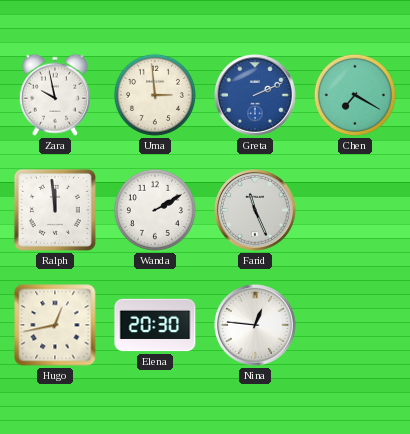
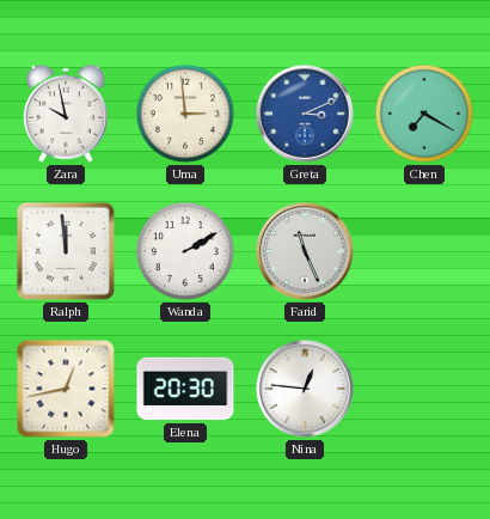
Greta: 2:11 -> 3:11
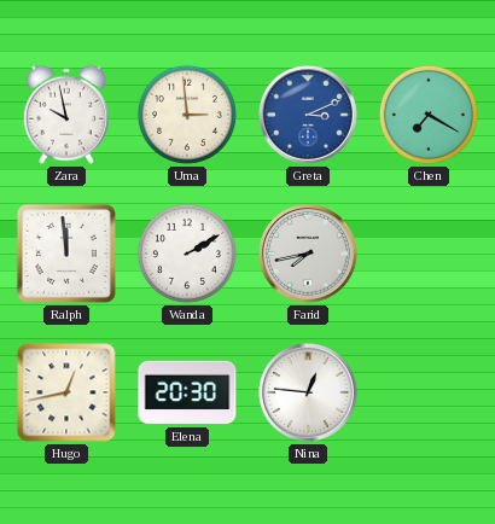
Farid: 11:26 -> 7:43
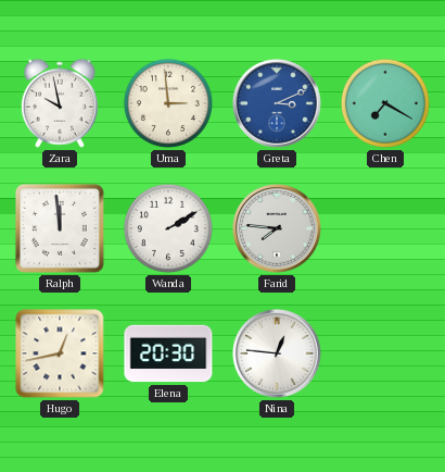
Farid: 7:43 -> 7:46
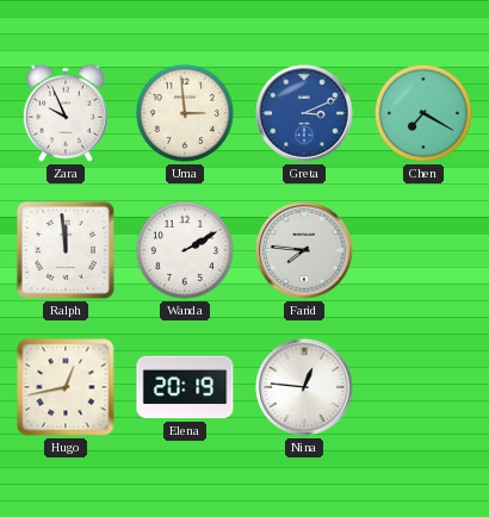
Zara: 9:58 -> 9:56
Elena: 20:30 -> 20:19
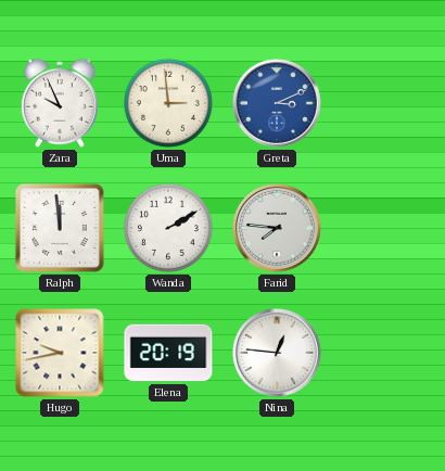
Chen: 7:20 -> none
Hugo: 12:43 -> 9:43
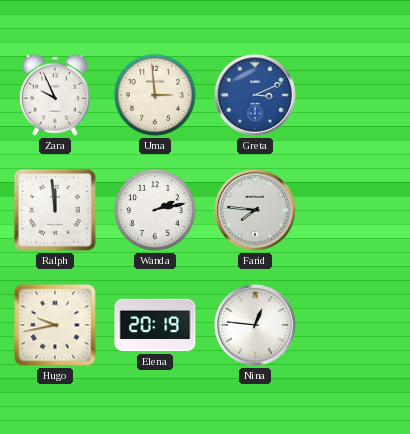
Wanda: 2:10 -> 2:13
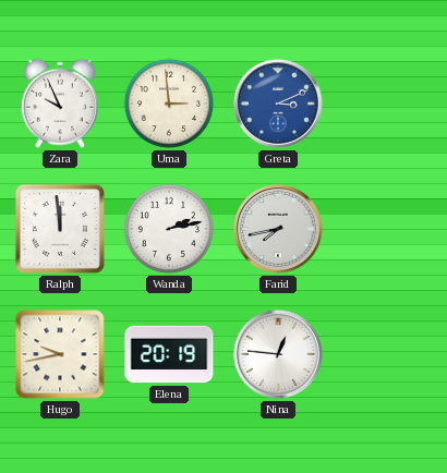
Farid: 7:46 -> 7:43
